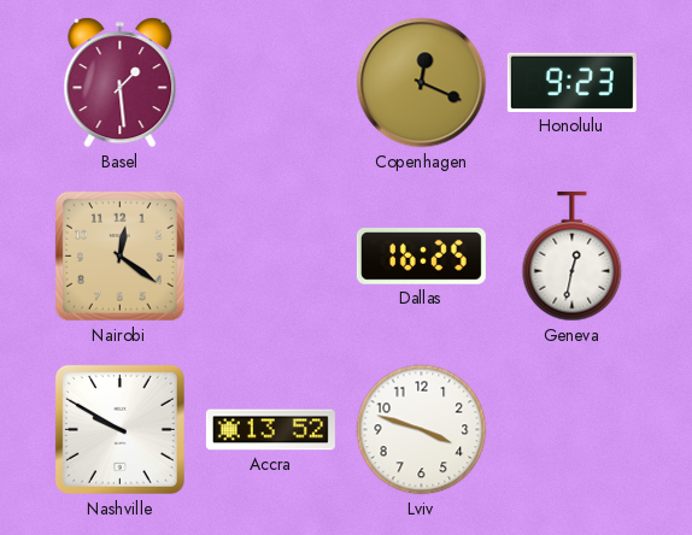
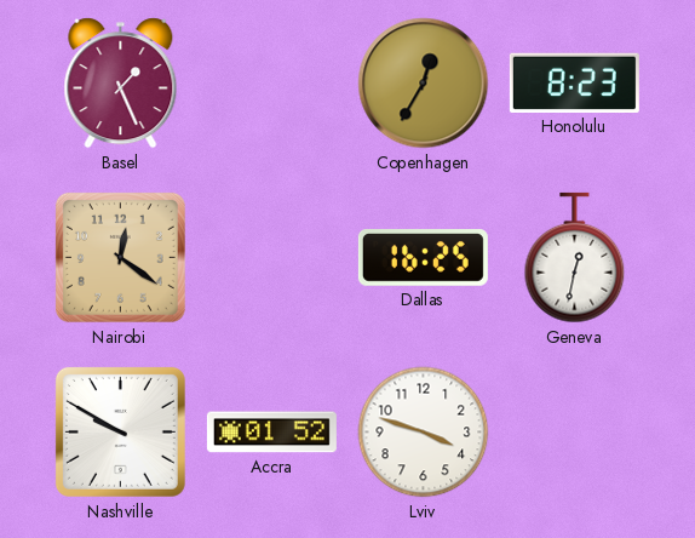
Basel: 1:29 -> 1:26
Copenhagen: 12:19 -> 12:35
Honolulu: 9:23 -> 8:23
Accra: 13:52 -> 01:52
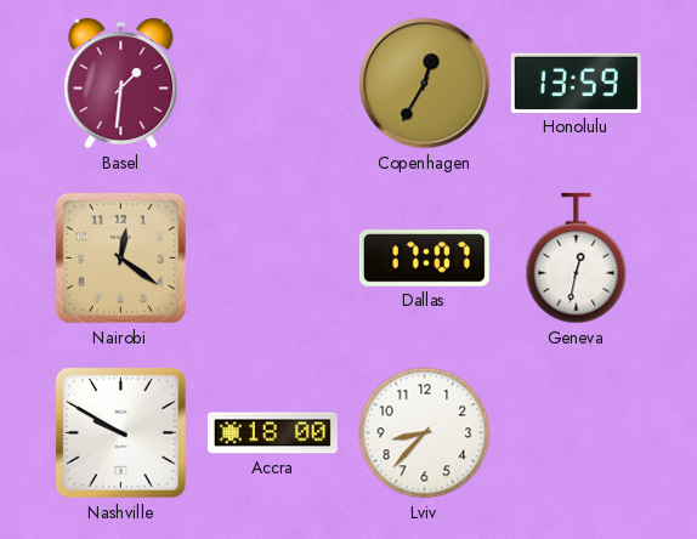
Basel: 1:26 -> 1:31
Honolulu: 8:23 -> 13:59
Dallas: 16:25 -> 17:07
Accra: 01:52 -> 18:00
Lviv: 3:48 -> 8:37
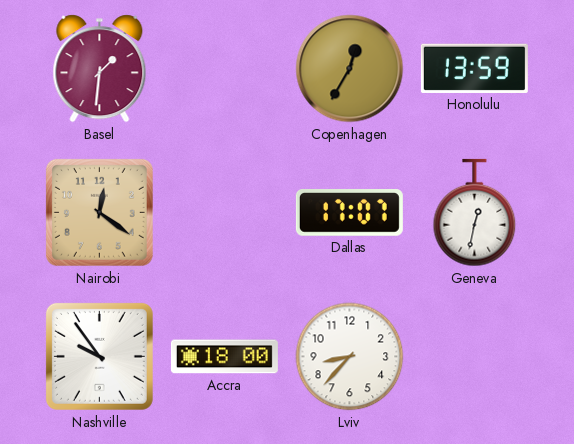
Nashville: 9:50 -> 9:54
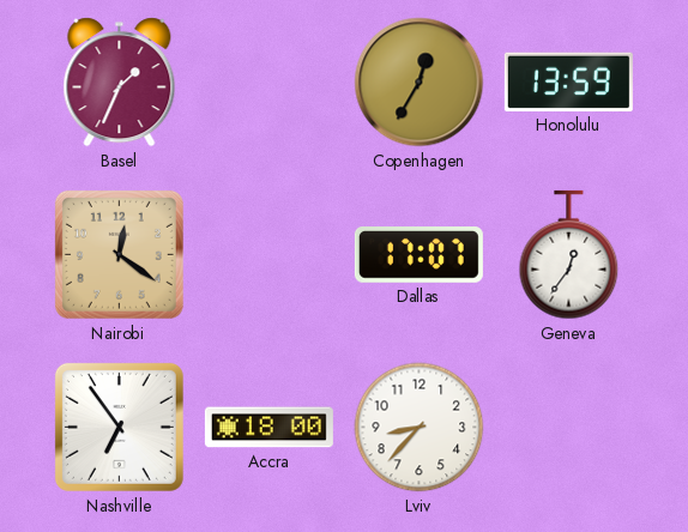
Basel: 1:31 -> 1:34
Geneva: 12:32 -> 12:36
Nashville: 9:54 -> 6:54
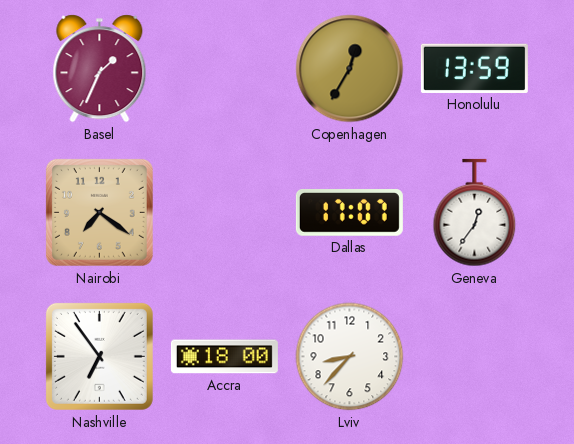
Nairobi: 12:21 -> 7:21
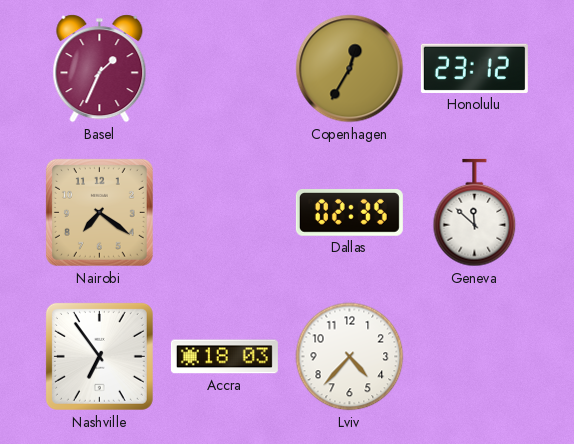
Honolulu: 13:59 -> 23:12
Dallas: 17:07 -> 02:35
Geneva: 12:36 -> 11:52
Accra: 18:00 -> 18:03
Lviv: 8:37 -> 4:37
